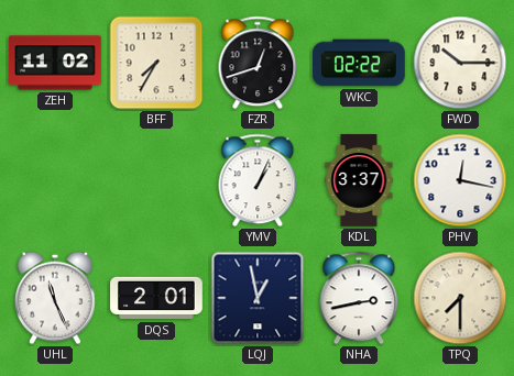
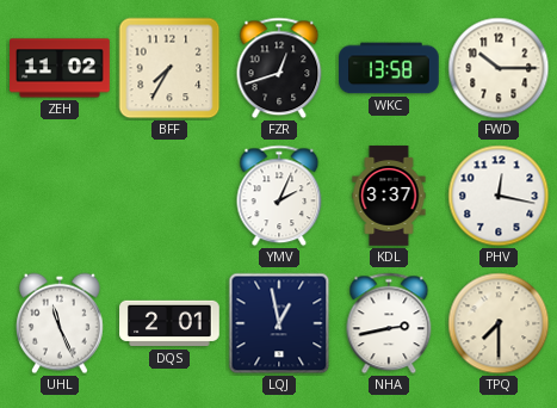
WKC: 02:22 -> 13:58
YMV: 1:04 -> 2:04
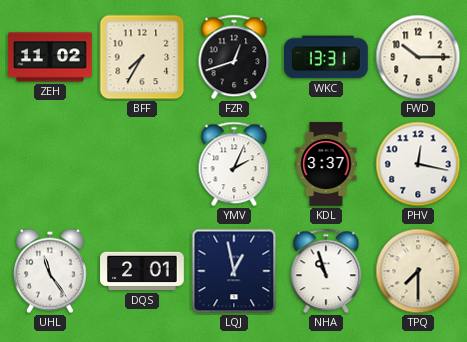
WKC: 13:58 -> 13:31
UHL: 11:26 -> 11:24
NHA: 2:43 -> 10:57
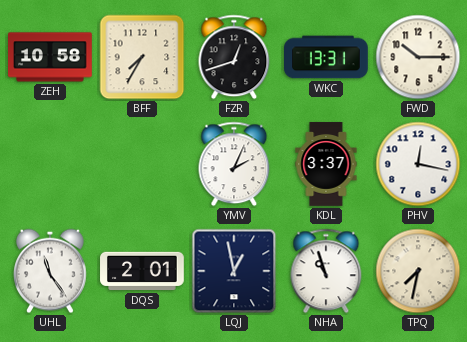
ZEH: 11:02 -> 10:58
TPQ: 7:30 -> 7:32
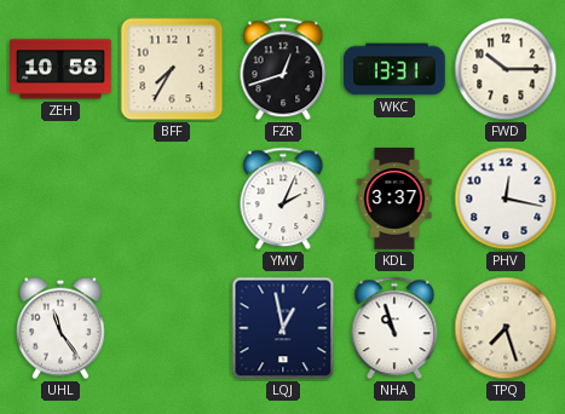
DQS: 2:01 -> none
TPQ: 7:32 -> 7:27
